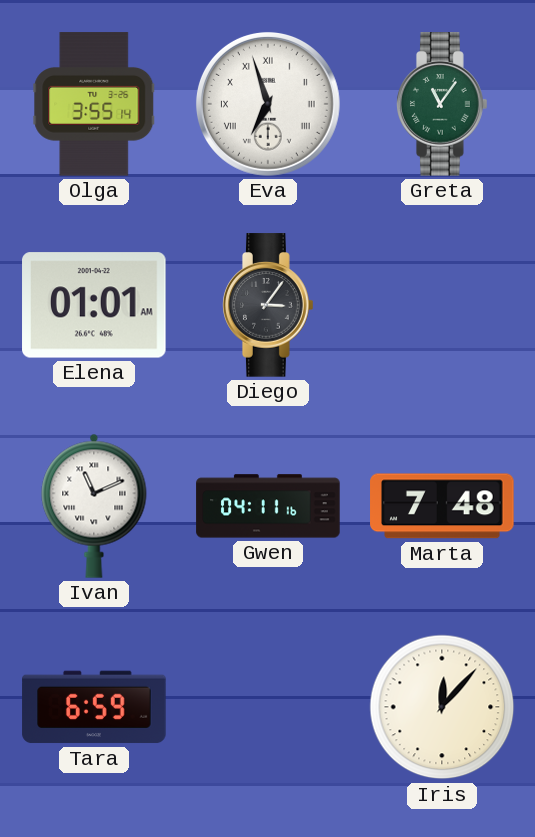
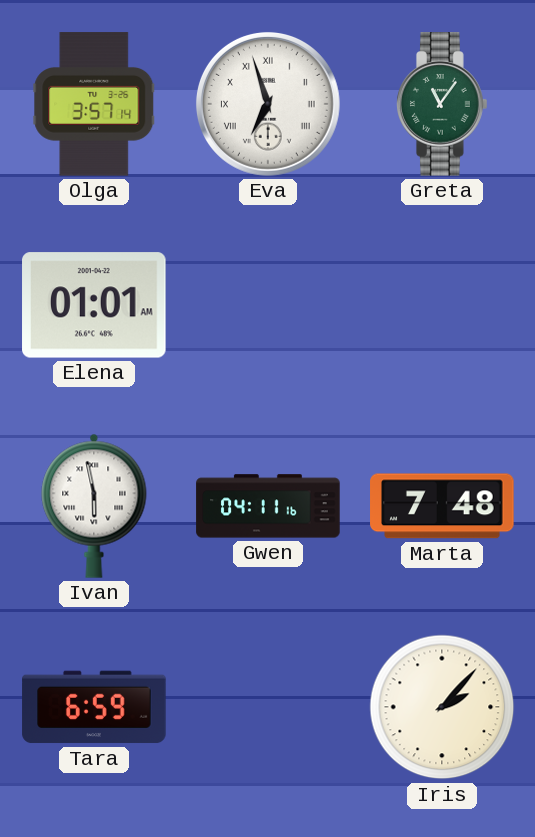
Olga: 3:55 -> 3:57
Diego: 3:06 -> none
Ivan: 11:11 -> 5:58
Iris: 12:07 -> 2:07
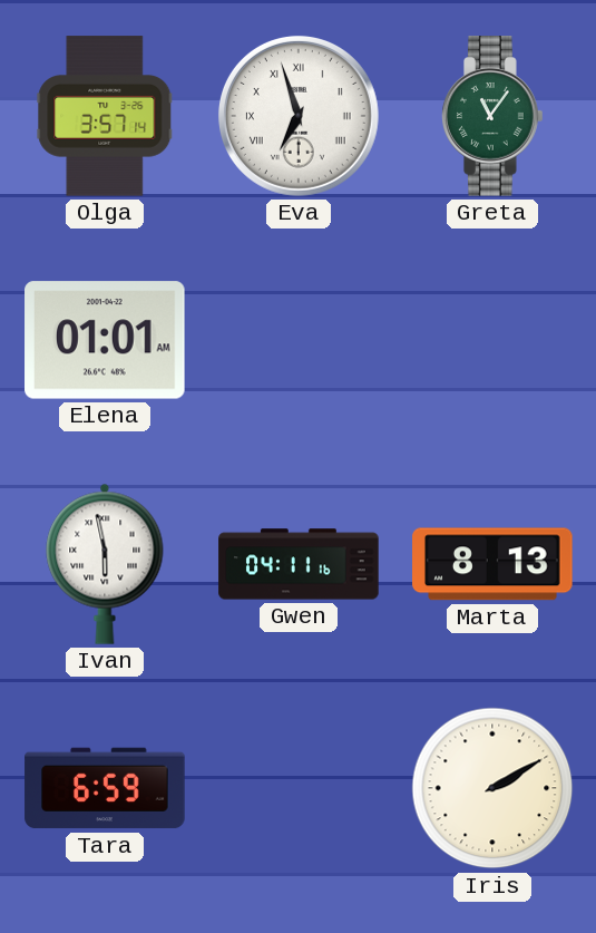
Marta: 7:48 -> 8:13
Iris: 2:07 -> 2:10
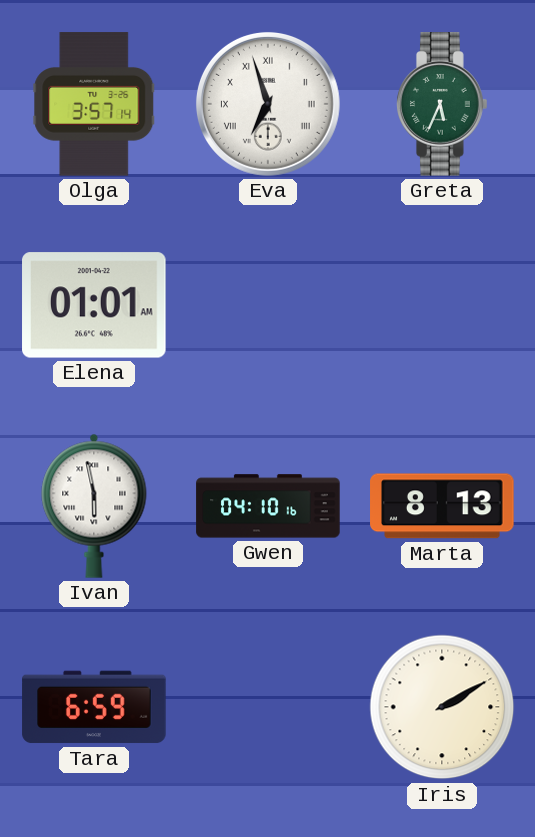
Greta: 11:06 -> 5:34
Gwen: 04:11 -> 04:10
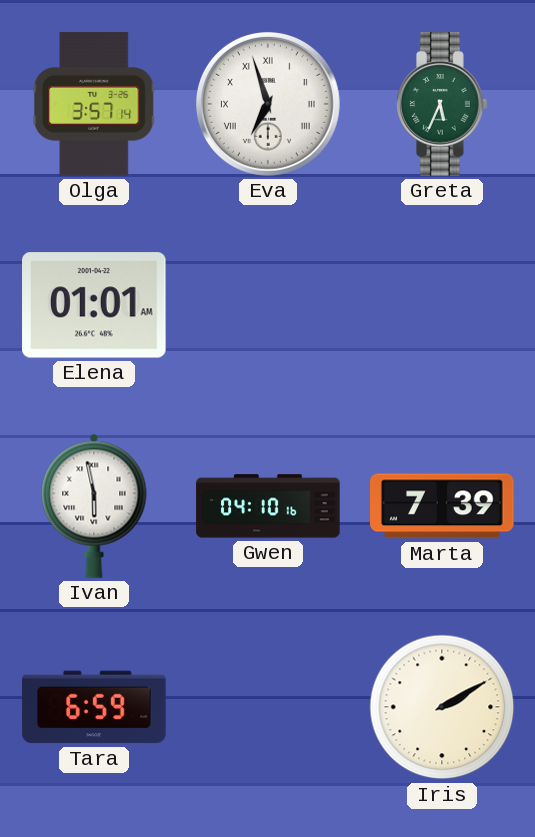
Marta: 8:13 -> 7:39
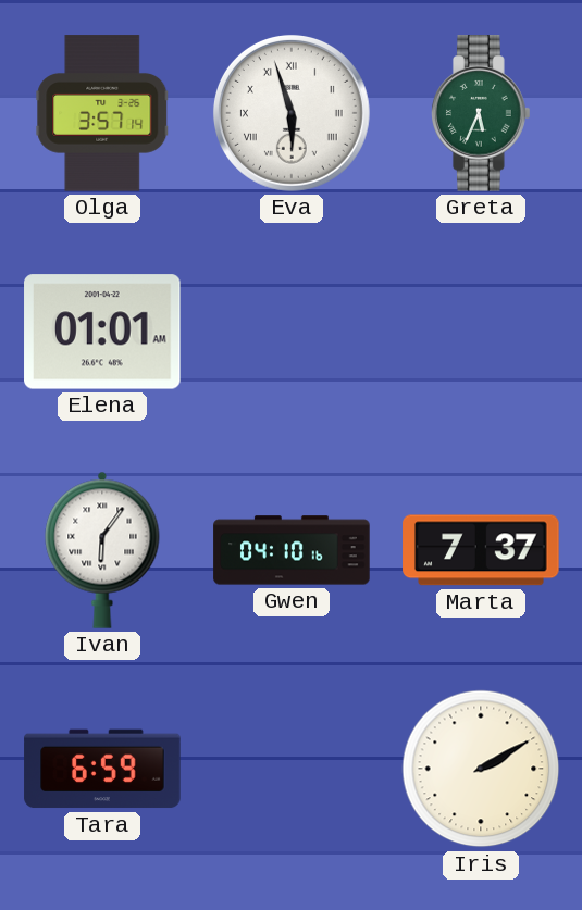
Eva: 6:57 -> 5:57
Ivan: 5:58 -> 6:06
Marta: 7:39 -> 7:37
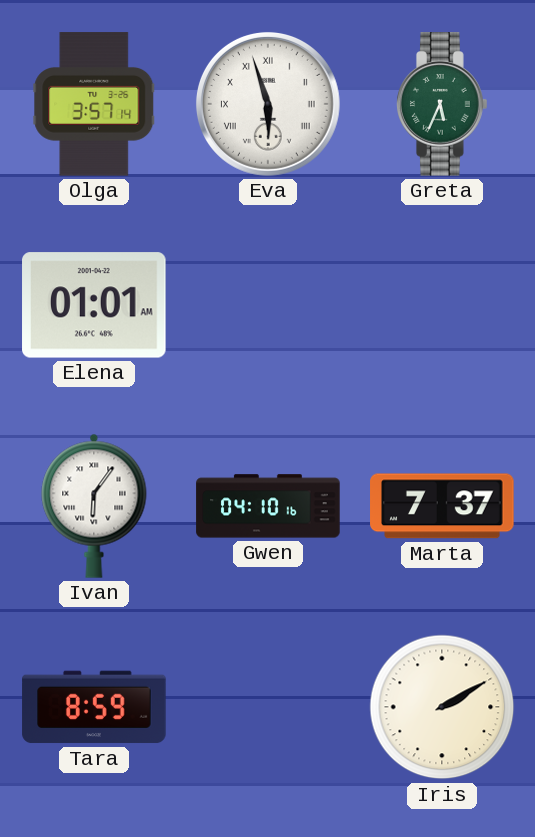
Tara: 6:59 -> 8:59
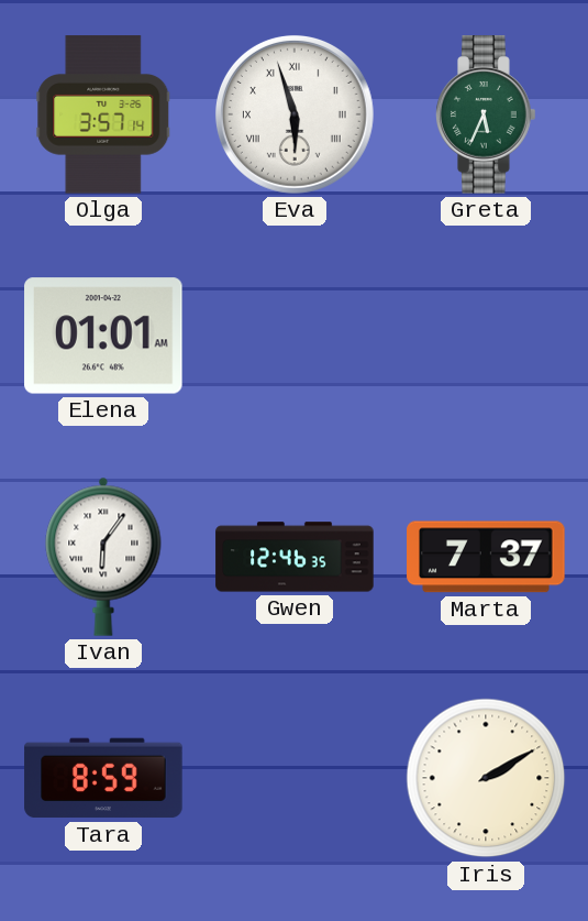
Gwen: 04:10 -> 12:46
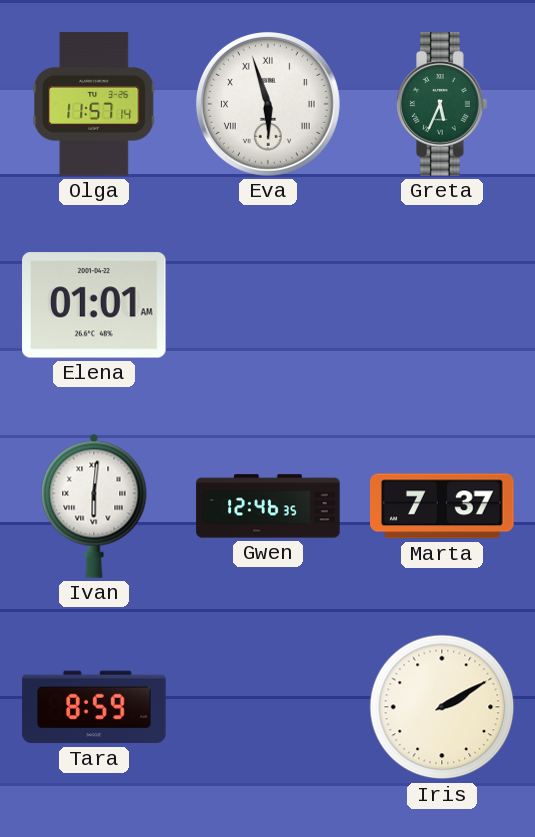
Olga: 3:57 -> 11:57
Ivan: 6:06 -> 6:01
